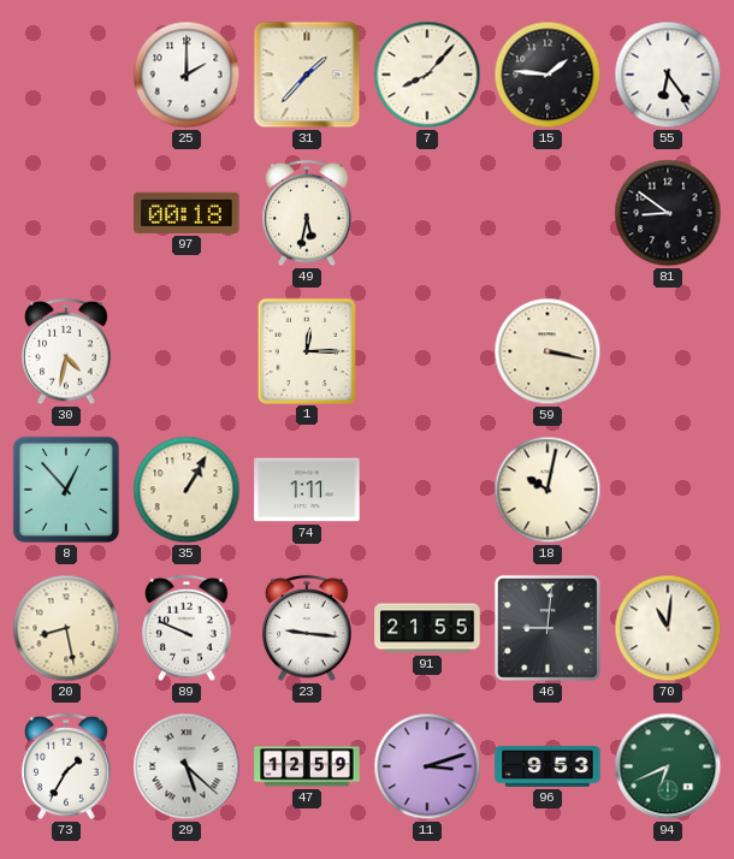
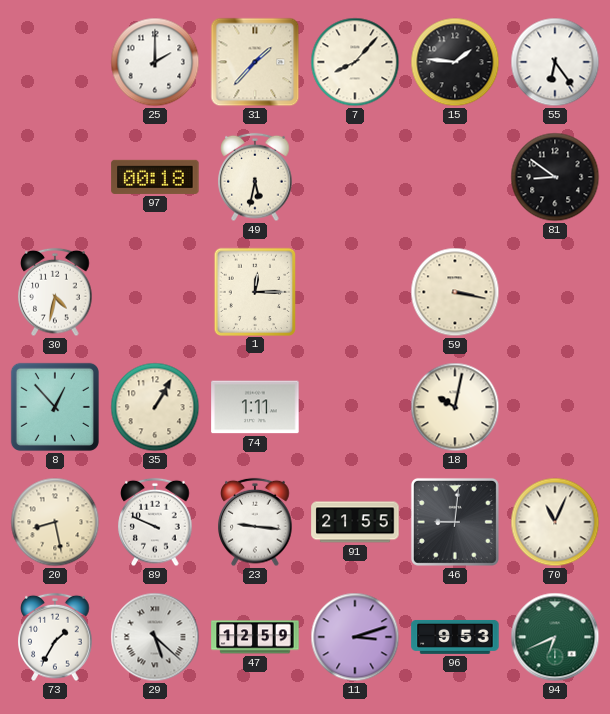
70: 11:01 -> 11:04
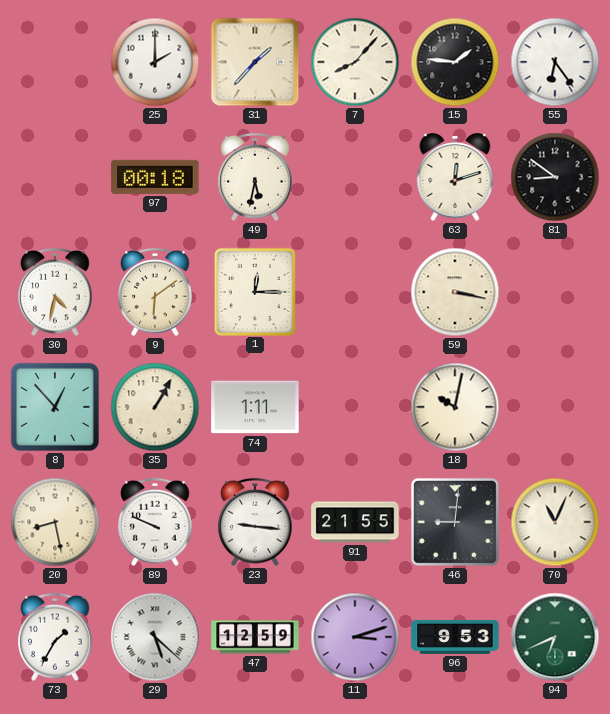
63: none -> 12:12
9: none -> 6:09
